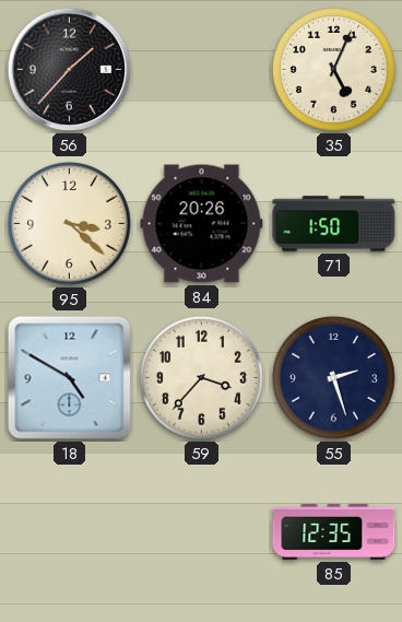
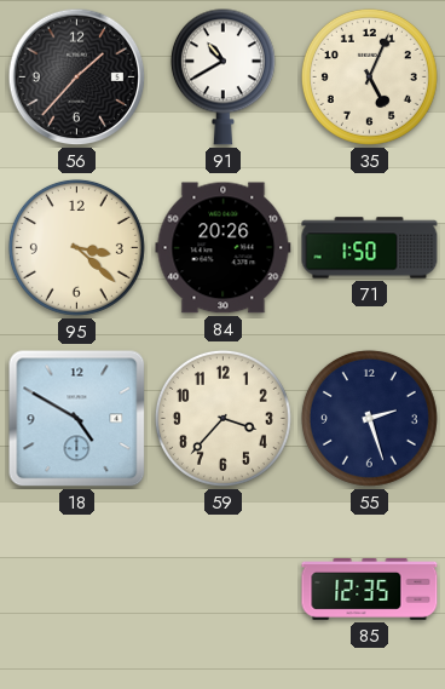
91: none -> 10:40
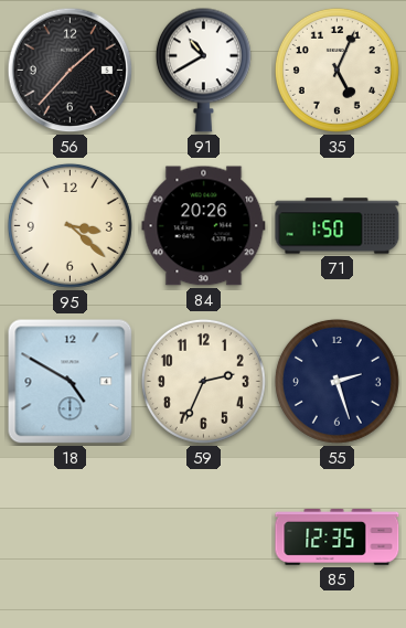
59: 3:37 -> 2:34
